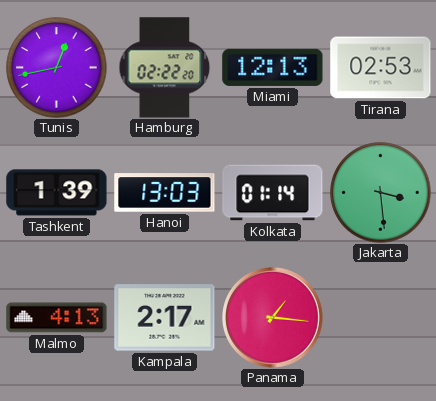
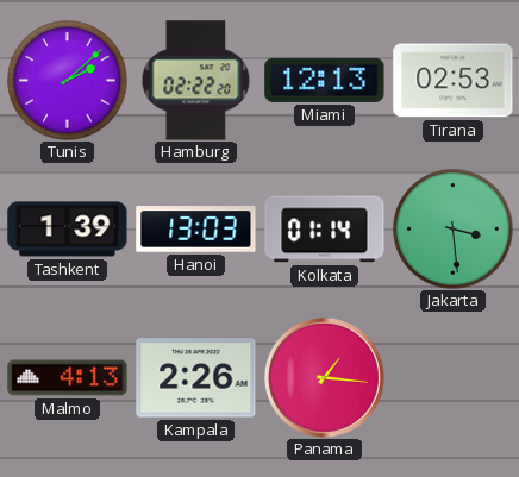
Tunis: 12:43 -> 2:08
Kampala: 2:17 -> 2:26
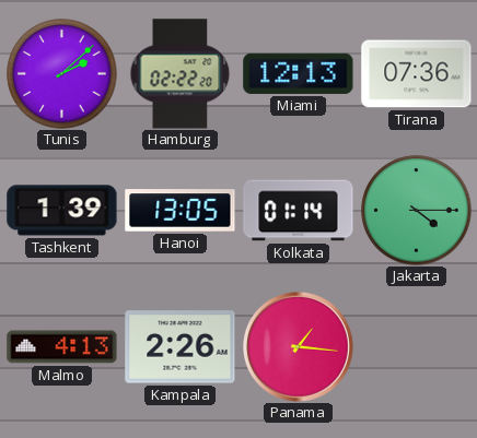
Tirana: 02:53 -> 07:36
Hanoi: 13:03 -> 13:05
Jakarta: 3:29 -> 4:15
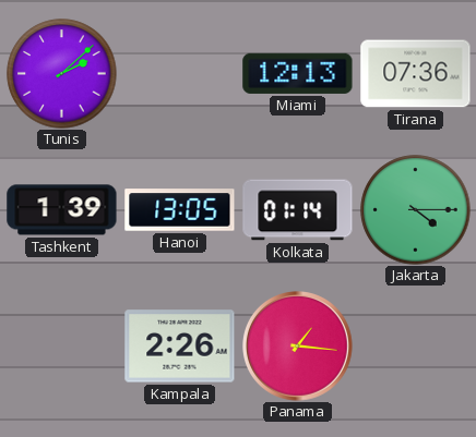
Hamburg: 02:22 -> none
Malmo: 4:13 -> none
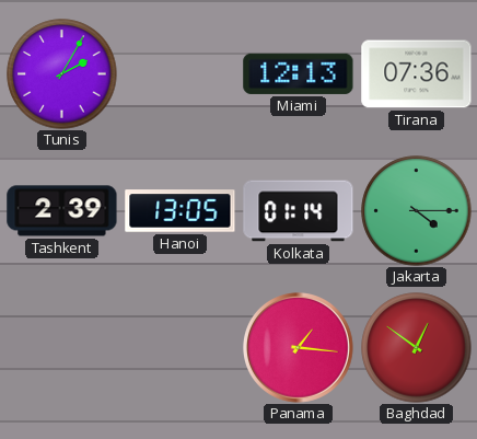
Tunis: 2:08 -> 2:05
Tashkent: 1:39 -> 2:39
Kampala: 2:26 -> none
Baghdad: none -> 12:51
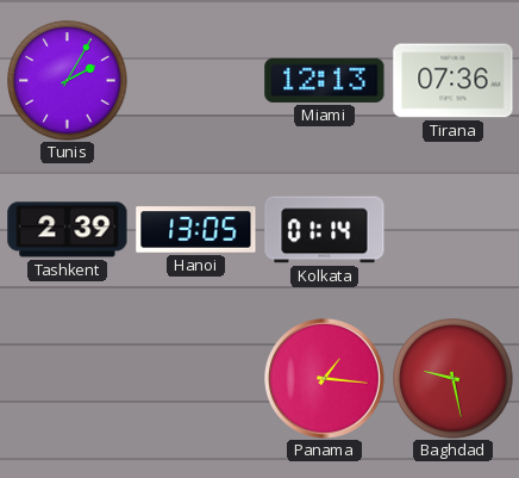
Jakarta: 4:15 -> none
Baghdad: 12:51 -> 9:28
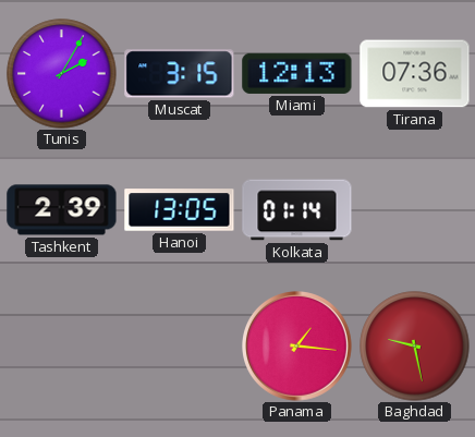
Muscat: none -> 3:15
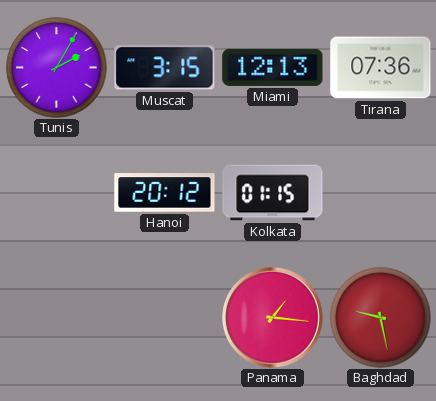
Tashkent: 2:39 -> none
Hanoi: 13:05 -> 20:12
Kolkata: 01:14 -> 01:15
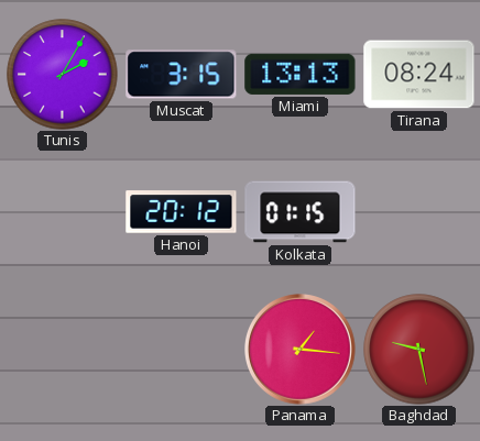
Miami: 12:13 -> 13:13
Tirana: 07:36 -> 08:24
